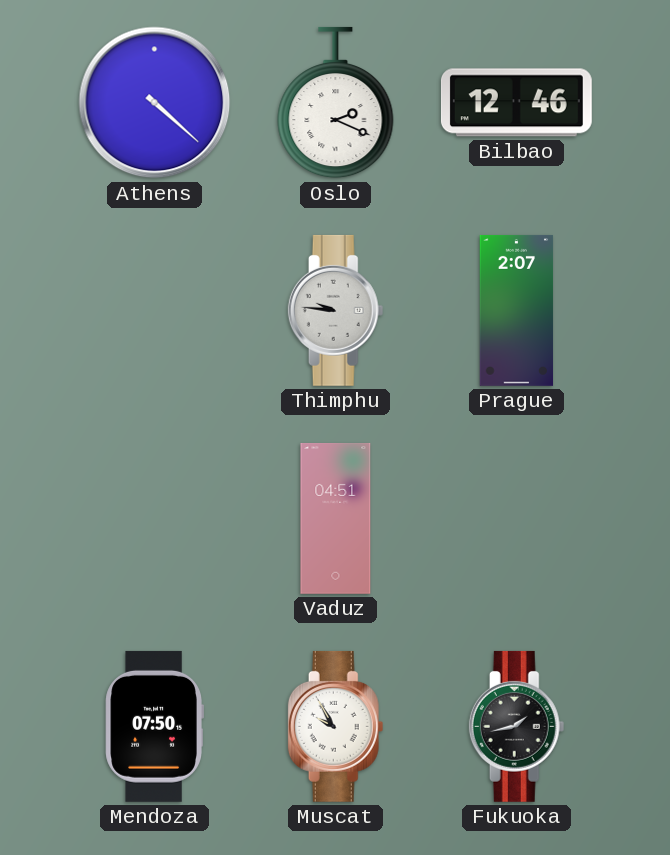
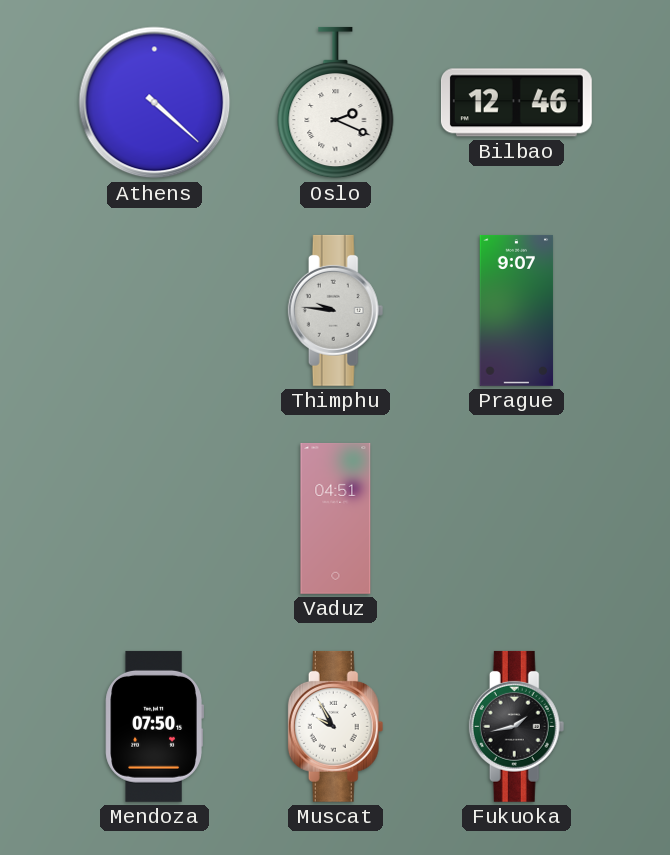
Prague: 2:07 -> 9:07
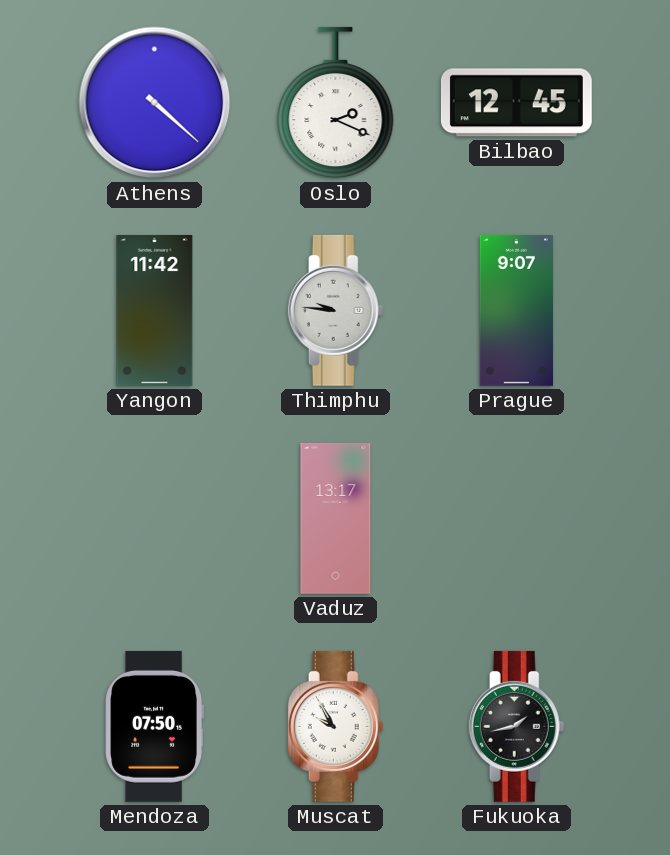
Bilbao: 12:46 -> 12:45
Yangon: none -> 11:42
Vaduz: 04:51 -> 13:17
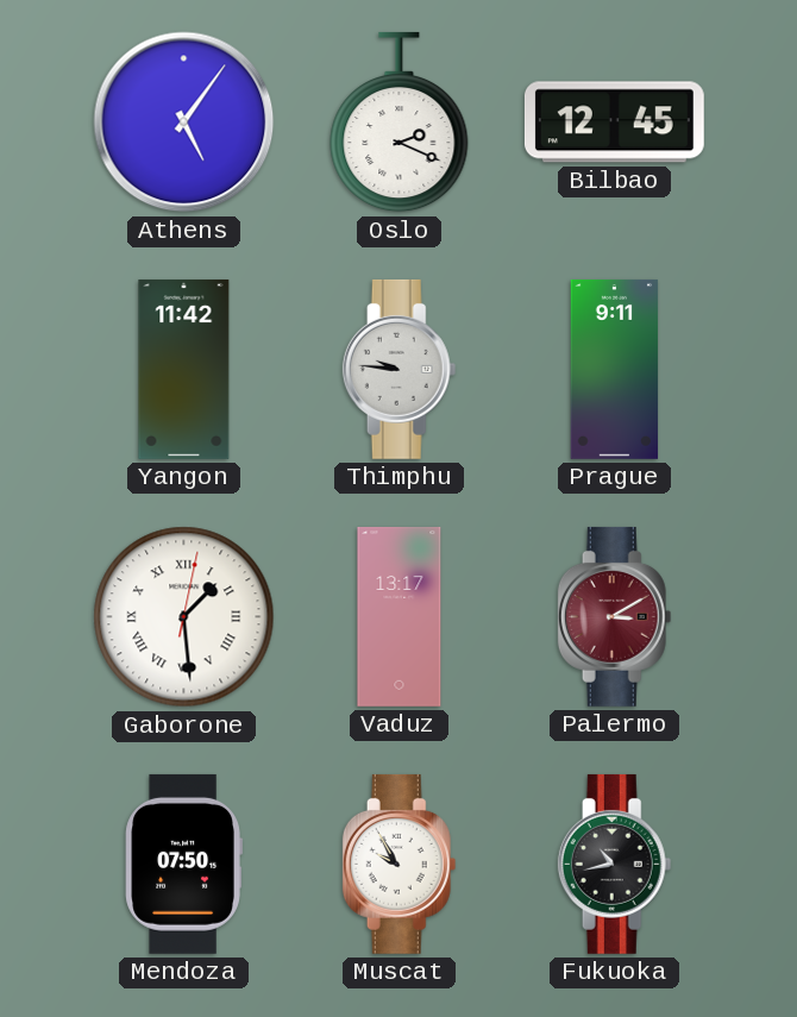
Athens: 4:22 -> 5:06
Prague: 9:07 -> 9:11
Gaborone: none -> 1:29
Palermo: none -> 3:10
Fukuoka: 1:43 -> 10:43
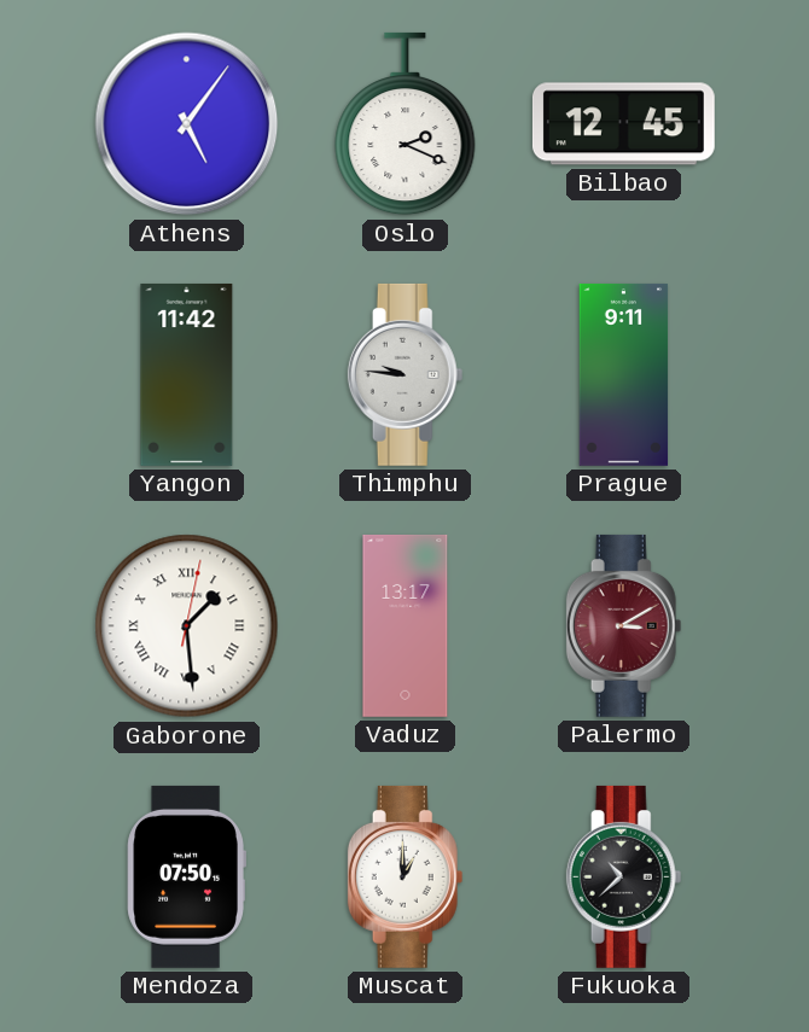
Muscat: 9:55 -> 1:00
Fukuoka: 10:43 -> 10:38
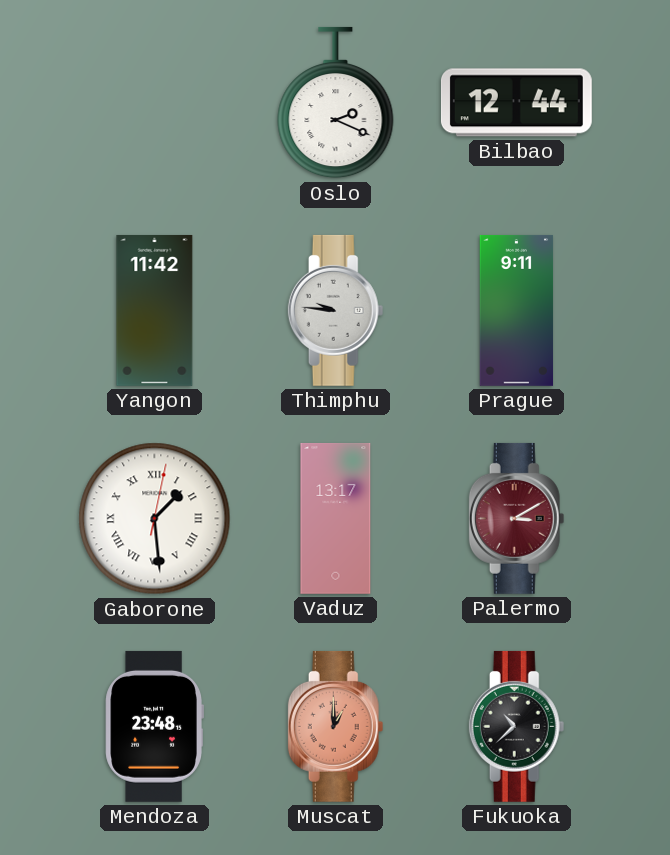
Athens: 5:06 -> none
Bilbao: 12:45 -> 12:44
Mendoza: 07:50 -> 23:48
Muscat dial: white -> salmon
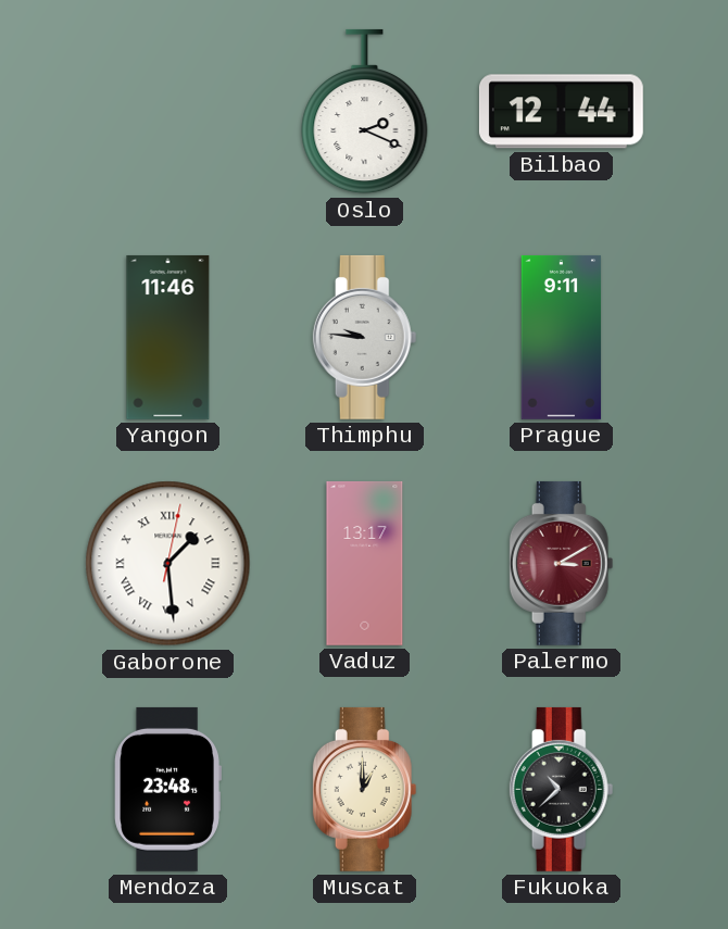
Yangon: 11:42 -> 11:46
Muscat dial: salmon -> cream
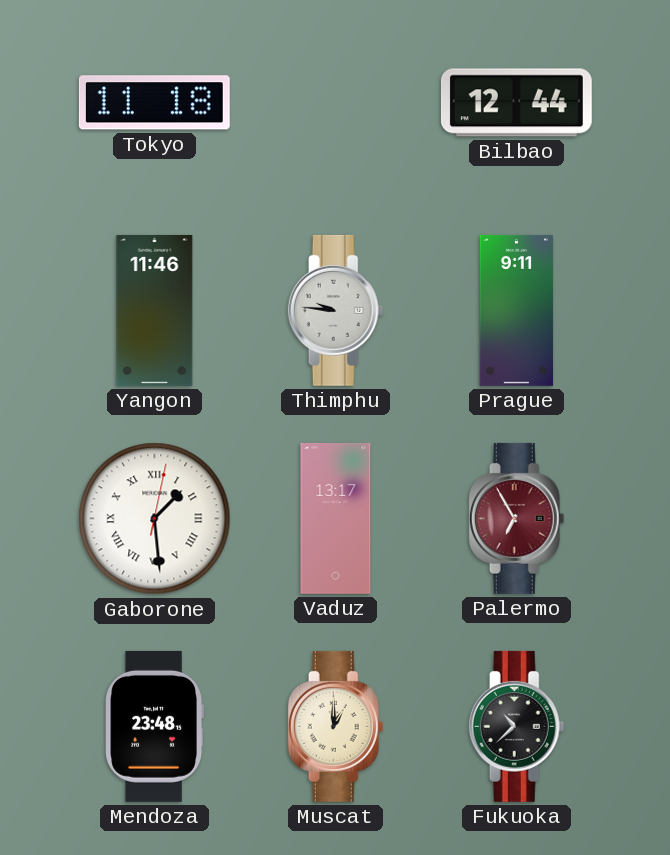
Tokyo: none -> 11:18
Oslo: 2:19 -> none
Palermo: 3:10 -> 6:55
